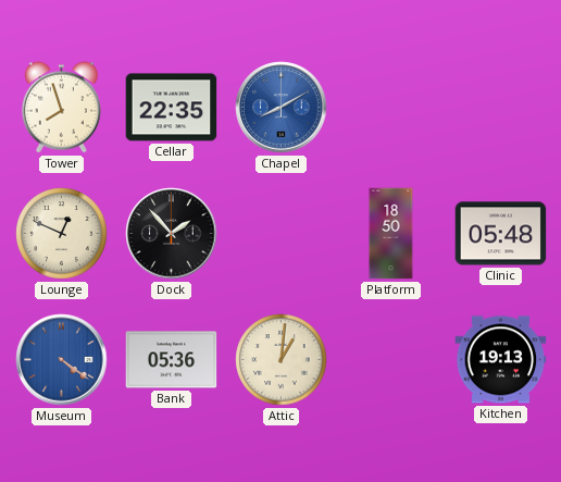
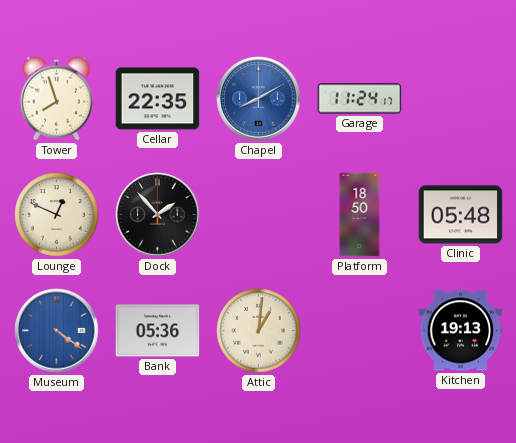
Garage: none -> 11:24
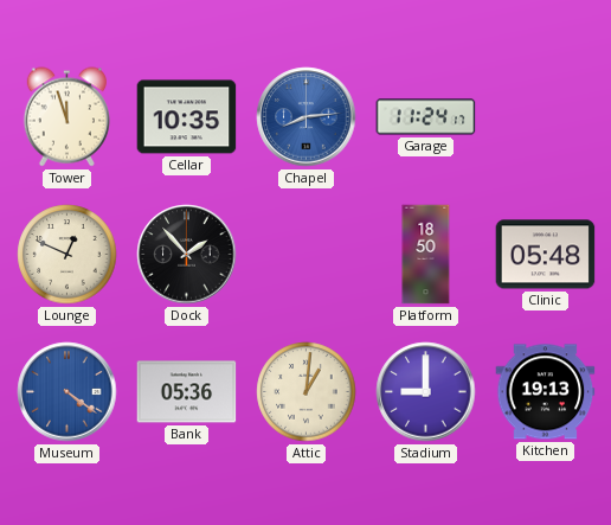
Tower: 7:57 -> 11:57
Cellar: 22:35 -> 10:35
Chapel: 8:10 -> 8:14
Stadium: none -> 9:00
